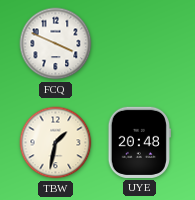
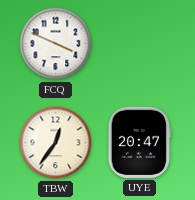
TBW: 1:32 -> 12:36
UYE: 20:48 -> 20:47
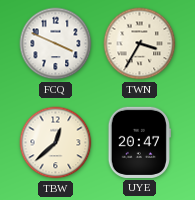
TWN: none -> 3:35
TBW: 12:36 -> 12:38
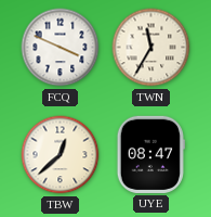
TWN: 3:35 -> 11:35
UYE: 20:47 -> 08:47
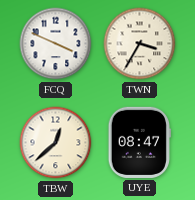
TWN: 11:35 -> 3:35
